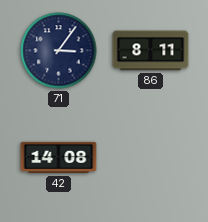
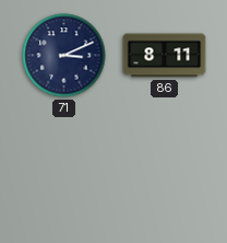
71: 3:06 -> 3:11
42: 14:08 -> none
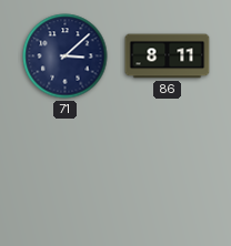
71: 3:11 -> 3:08
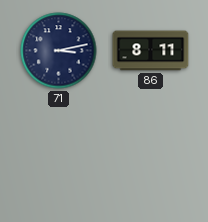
71: 3:08 -> 3:13
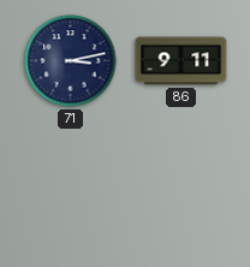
86: 8:11 -> 9:11
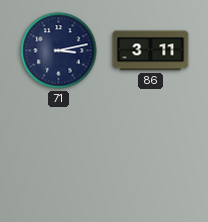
86: 9:11 -> 3:11
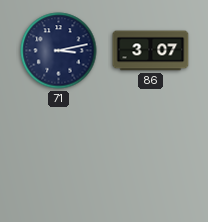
86: 3:11 -> 3:07
